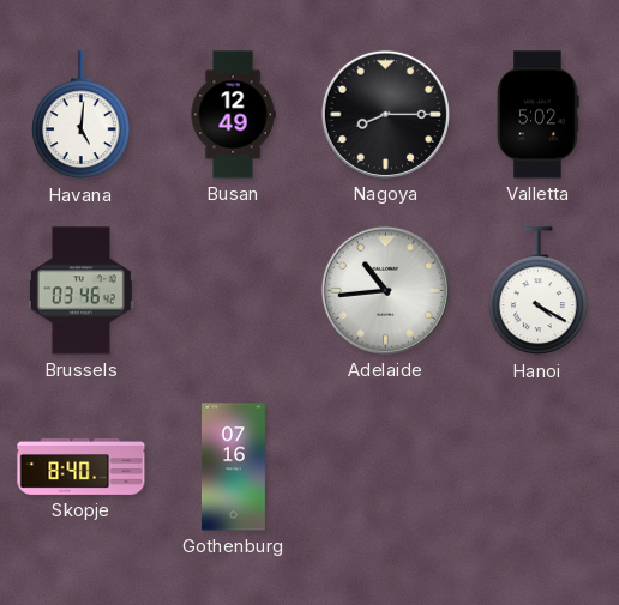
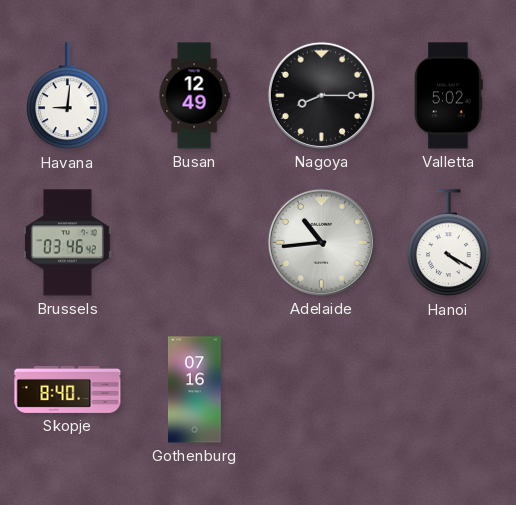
Havana: 5:01 -> 9:01
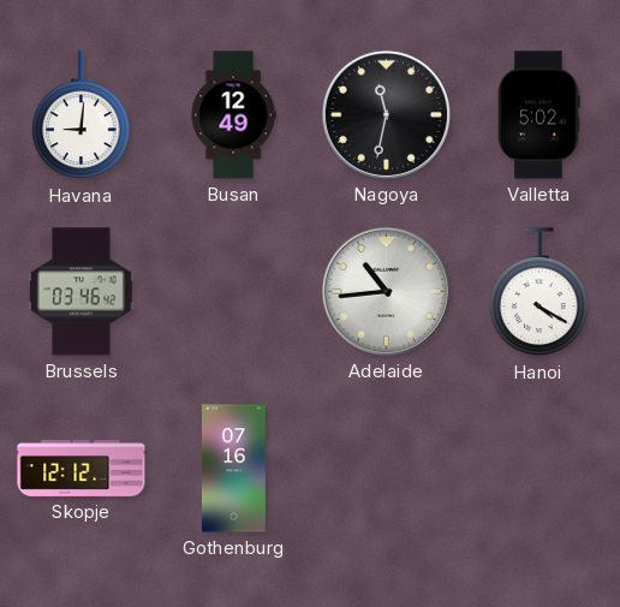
Nagoya: 8:15 -> 11:32
Skopje: 8:40 -> 12:12
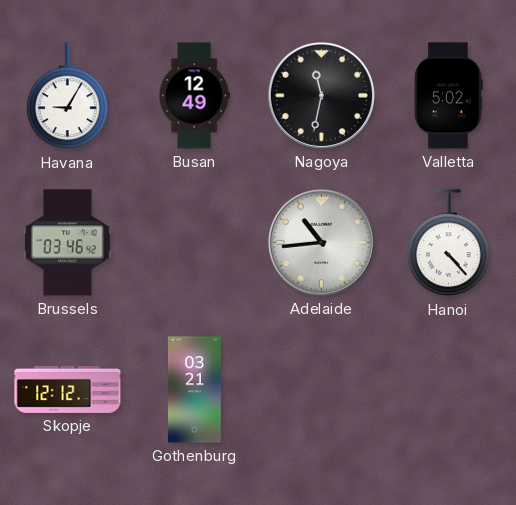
Havana: 9:01 -> 9:05
Hanoi: 4:20 -> 4:23
Gothenburg: 07:16 -> 03:21
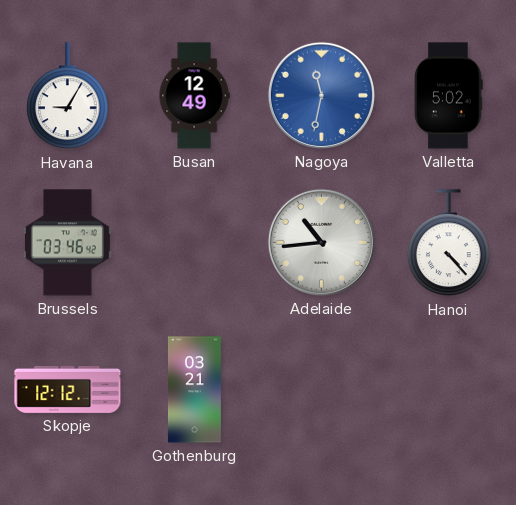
Nagoya dial: black -> blue
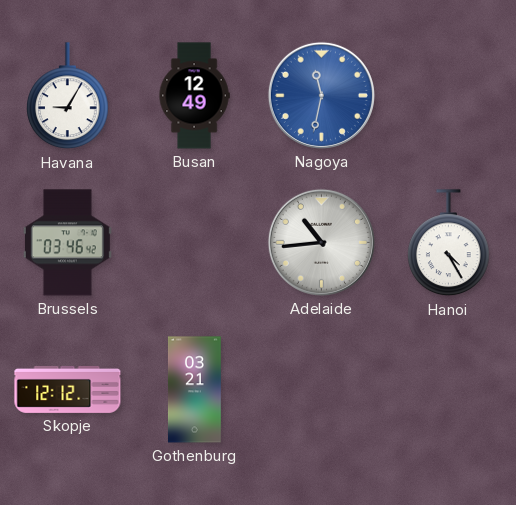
Valletta: 5:02 -> none
Hanoi: 4:23 -> 4:25
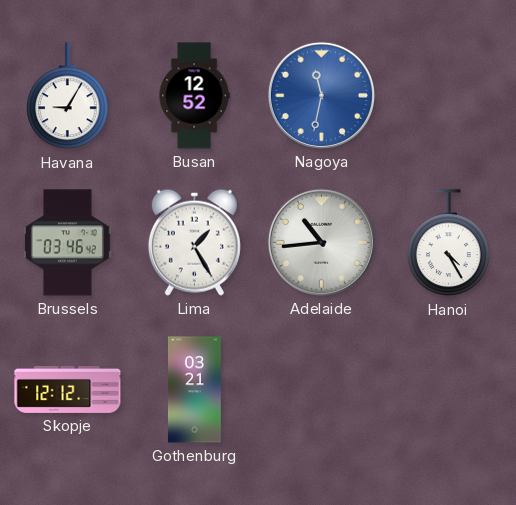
Busan: 12:49 -> 12:52
Lima: none -> 1:25
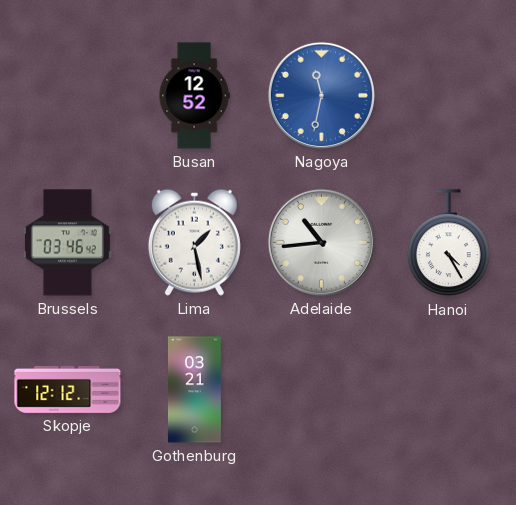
Havana: 9:05 -> none
Lima: 1:25 -> 1:28
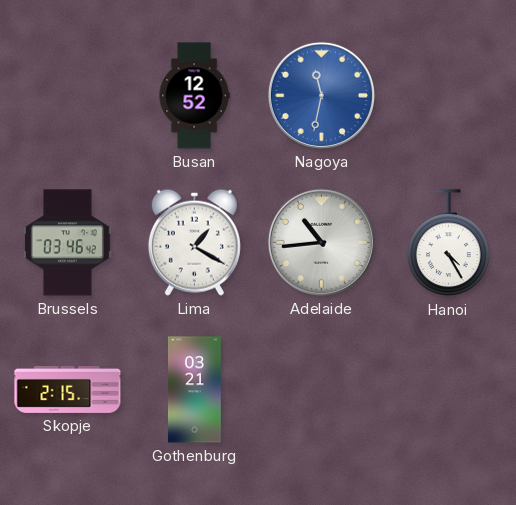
Lima: 1:28 -> 1:20
Skopje: 12:12 -> 2:15
